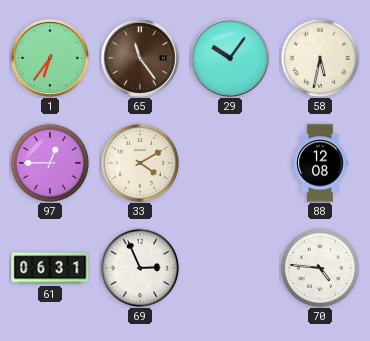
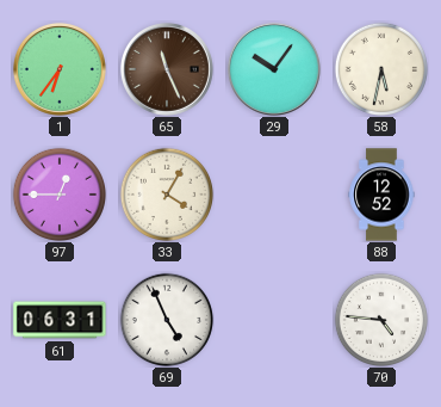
65: 11:24 -> 11:26
33: 4:10 -> 4:05
88: 12:08 -> 12:52
69: 2:56 -> 4:56
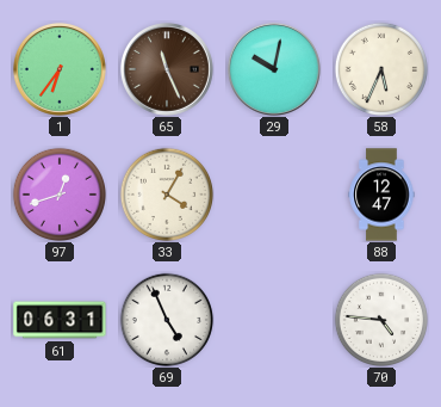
29: 10:06 -> 10:02
58: 5:32 -> 5:34
97: 12:45 -> 12:42
88: 12:52 -> 12:47
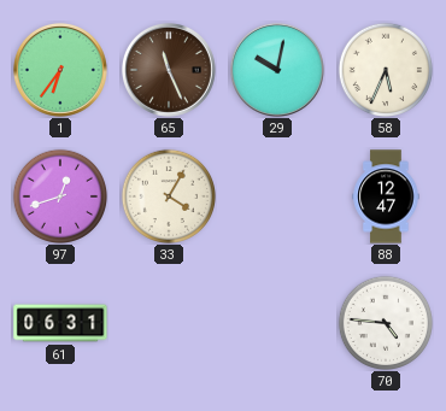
69: 4:56 -> none
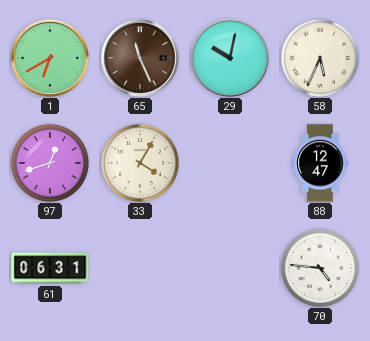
1: 6:36 -> 6:40
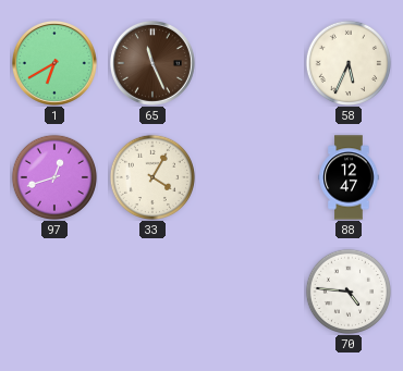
29: 10:02 -> none
61: 06:31 -> none
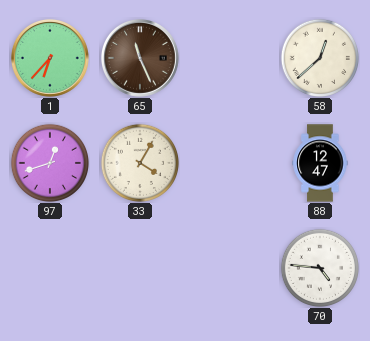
1: 6:40 -> 6:37
58: 5:34 -> 12:38
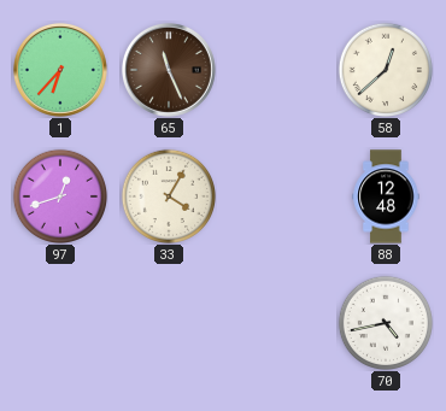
88: 12:47 -> 12:48
70: 4:46 -> 4:43
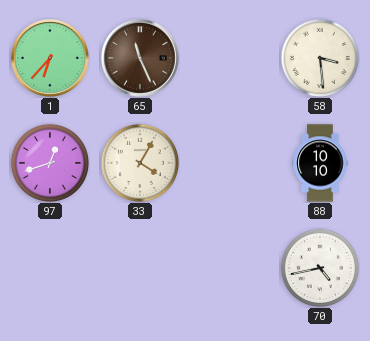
58: 12:38 -> 3:29
88: 12:48 -> 10:10
